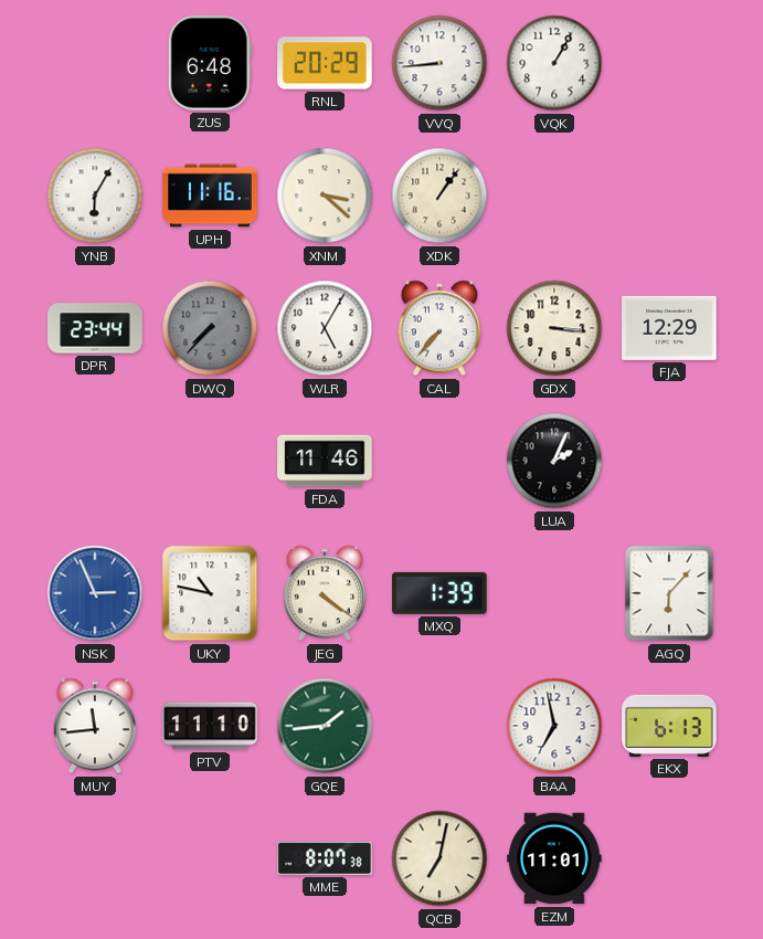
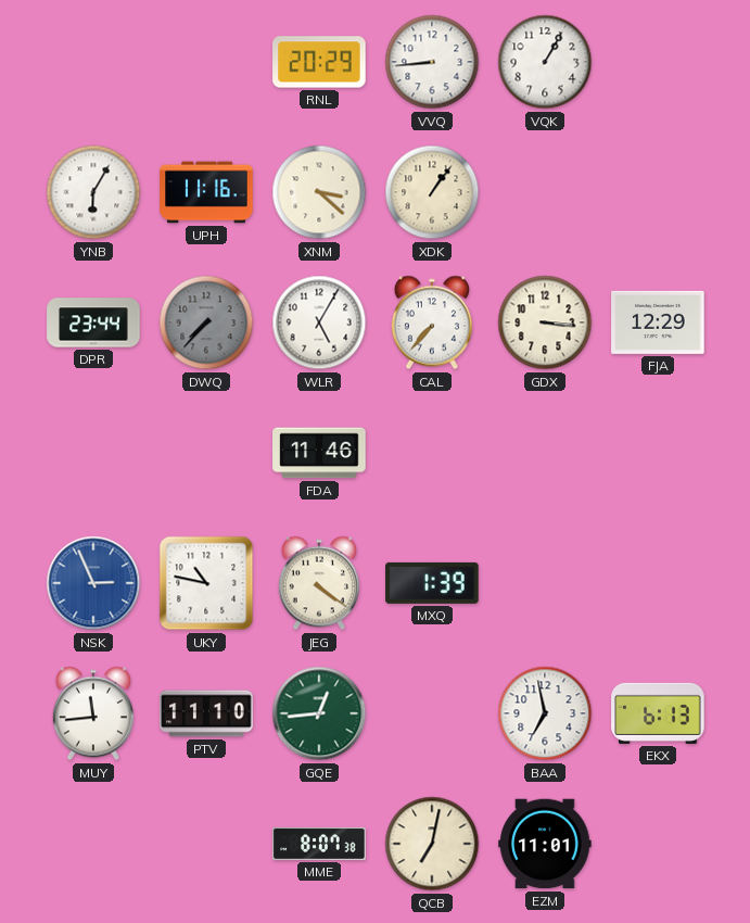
ZUS: 6:48 -> none
LUA: 2:04 -> none
AGQ: 6:07 -> none
GQE: 1:44 -> 12:44
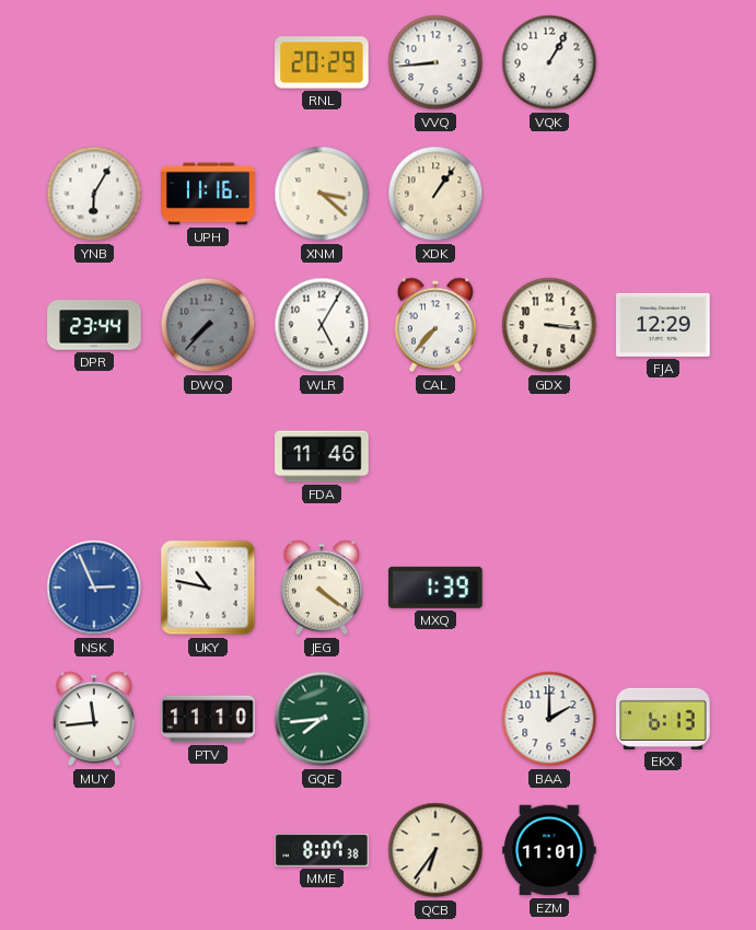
GQE: 12:44 -> 7:44
BAA: 6:58 -> 2:00
QCB: 7:02 -> 6:36
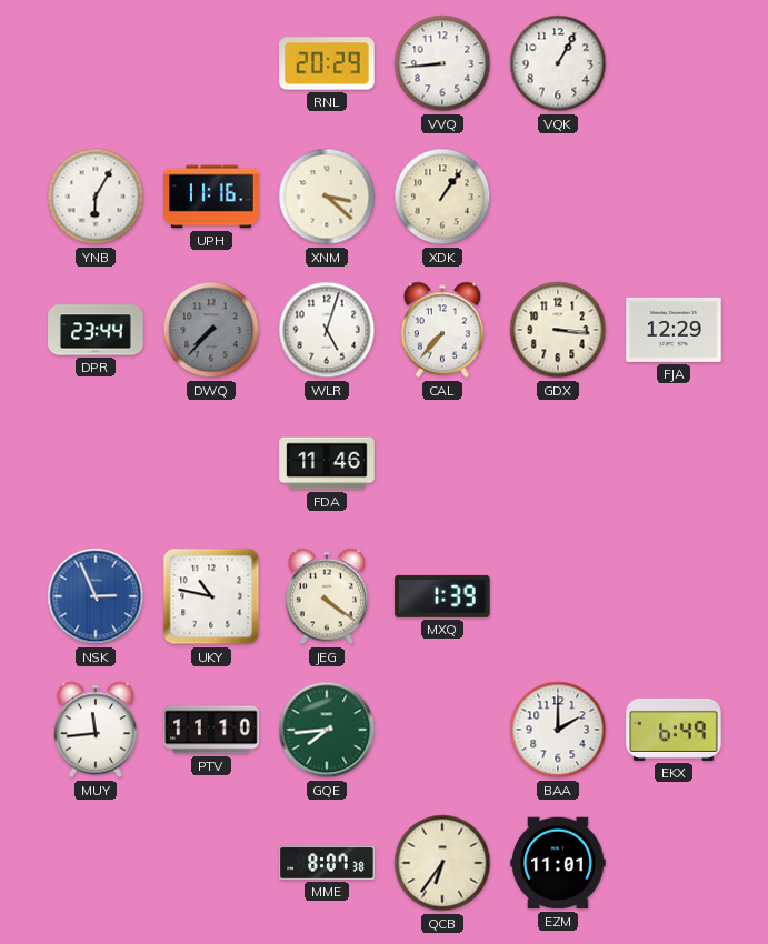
WLR: 5:05 -> 5:03
EKX: 6:13 -> 6:49
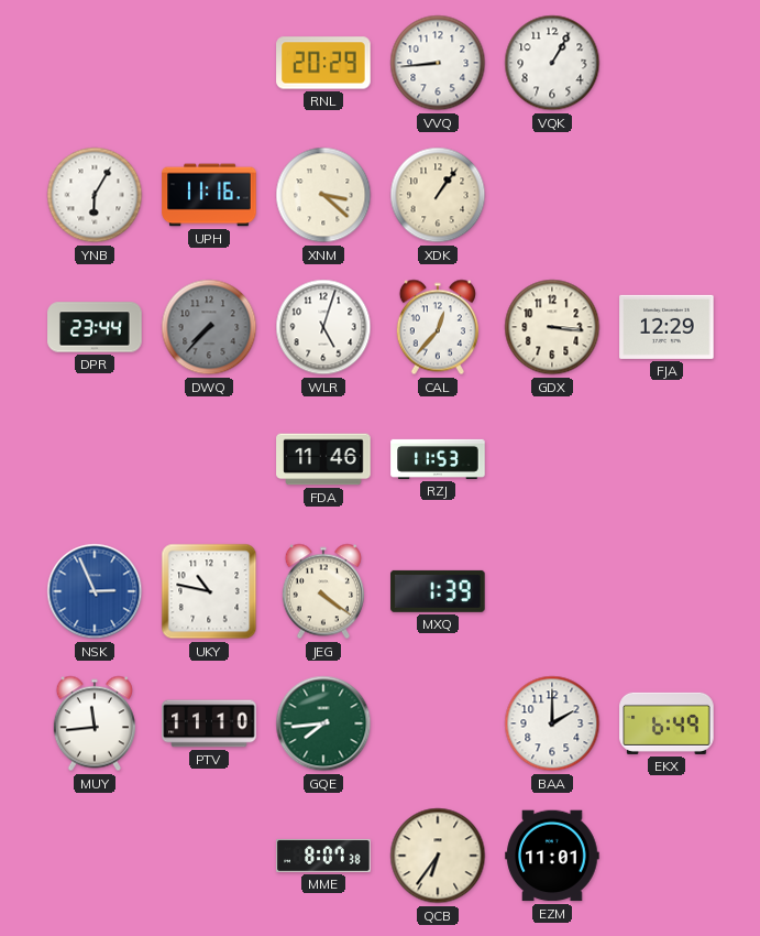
CAL: 7:37 -> 12:37
RZJ: none -> 11:53
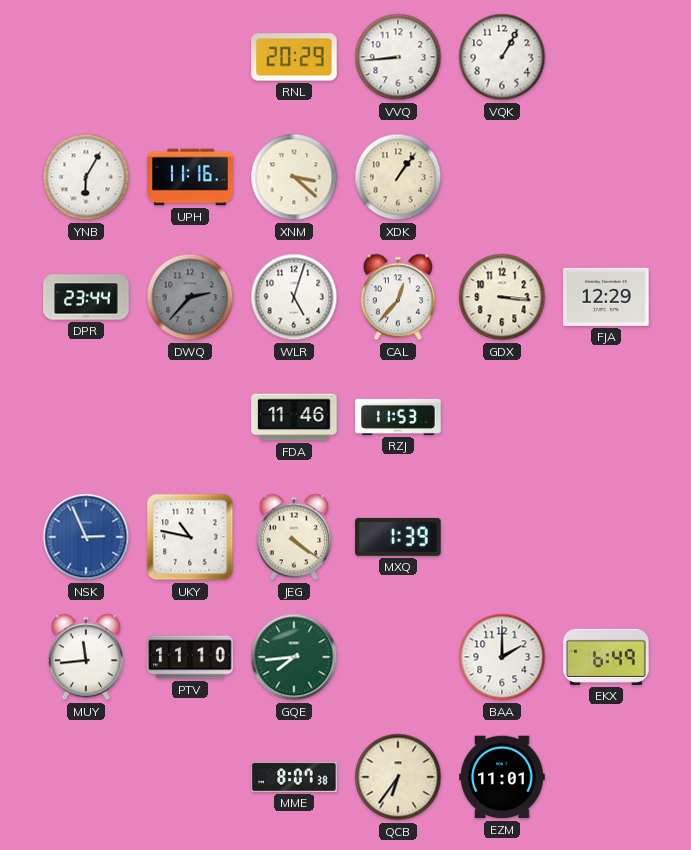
DWQ: 7:37 -> 2:37
